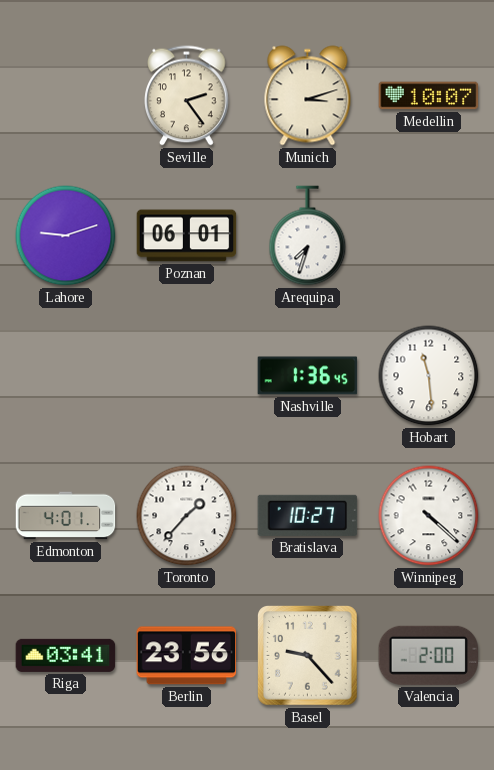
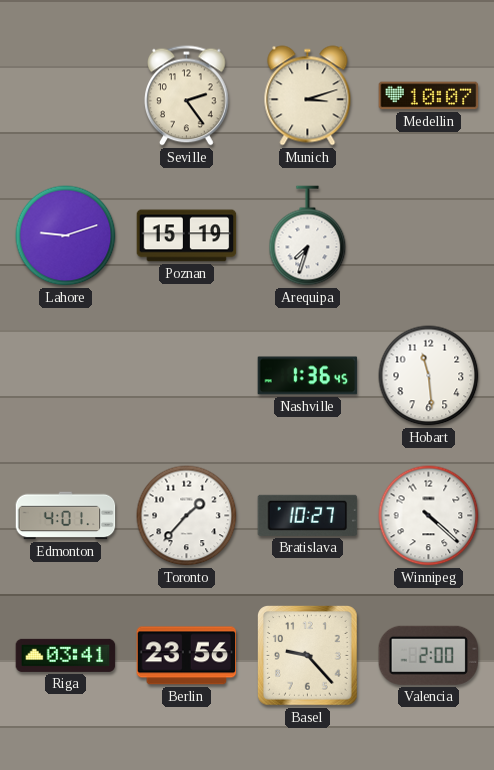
Poznan: 06:01 -> 15:19
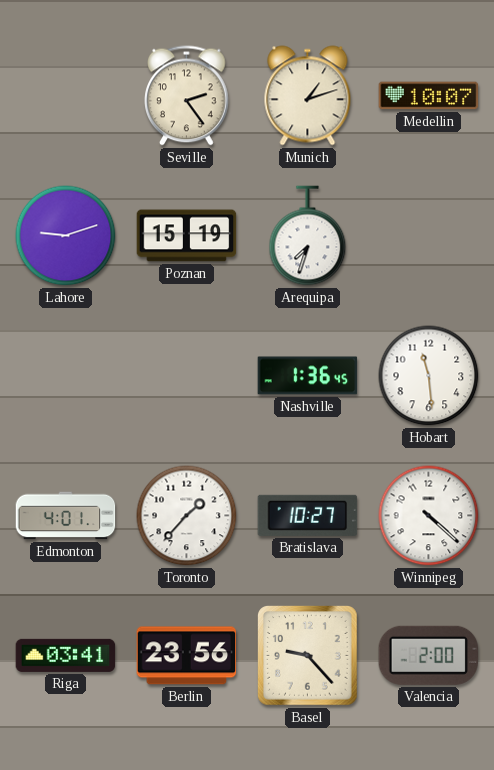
Munich: 3:12 -> 1:12
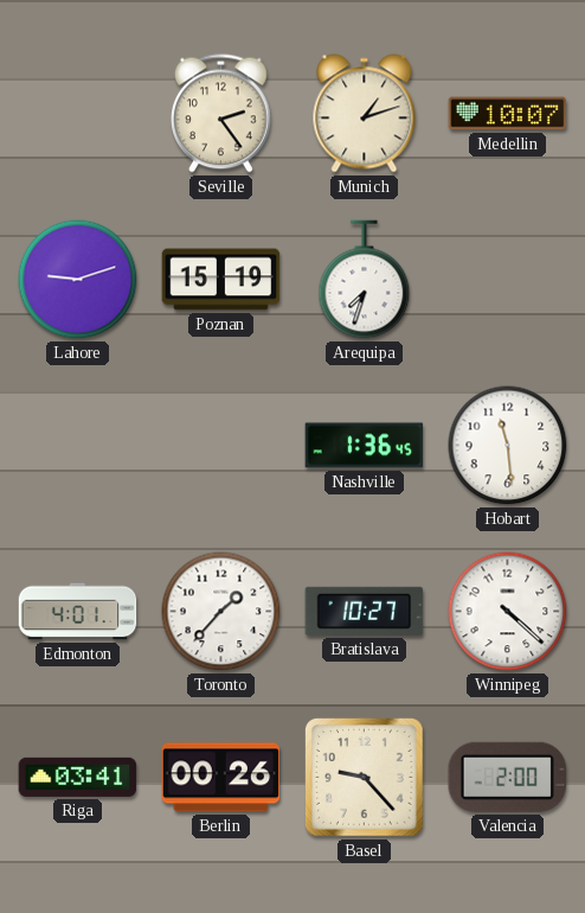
Berlin: 23:56 -> 00:26
